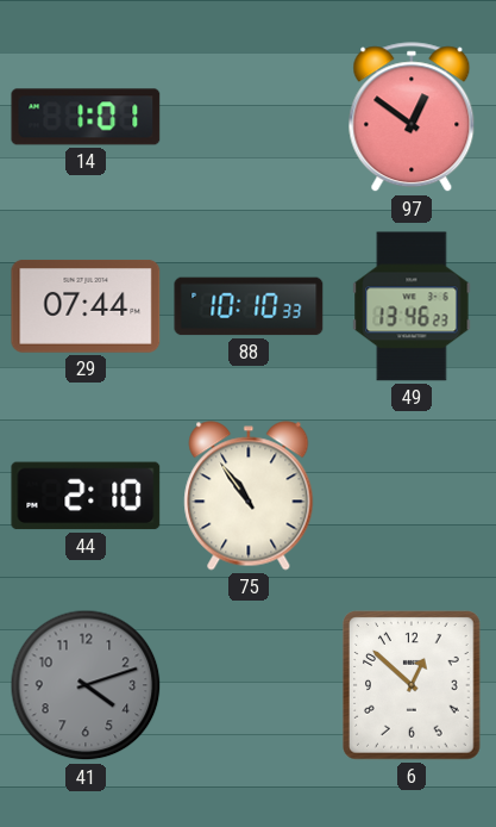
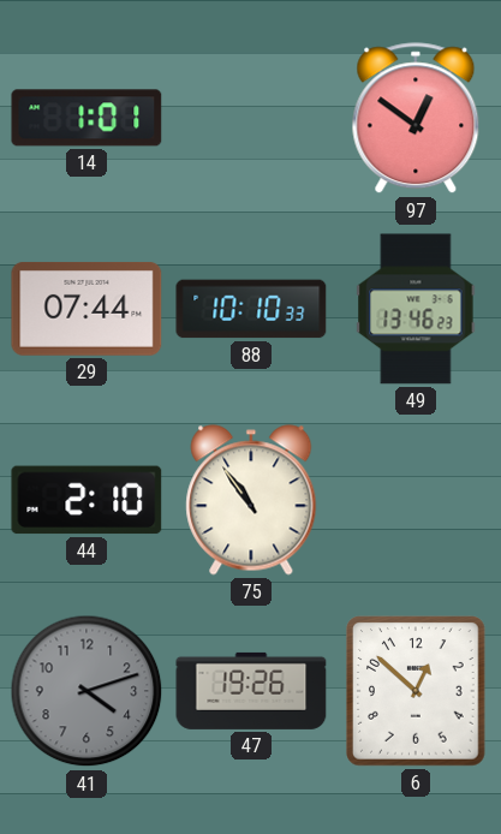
47: none -> 19:26
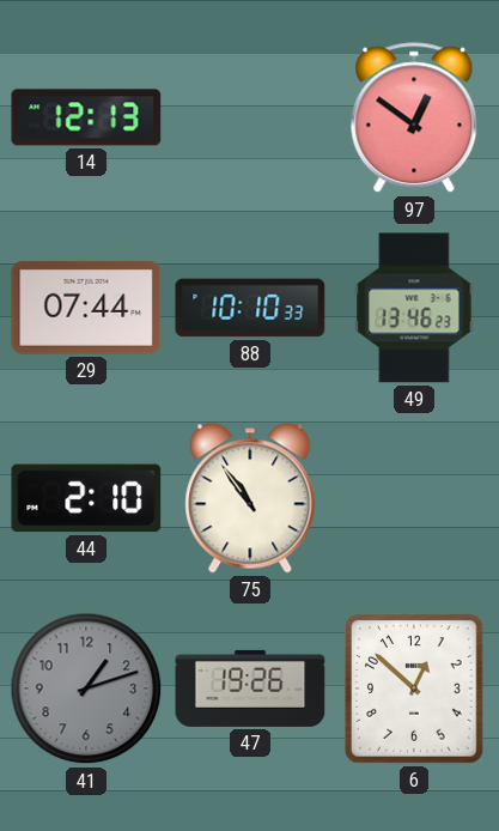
14: 1:01 -> 12:13
41: 4:12 -> 1:12
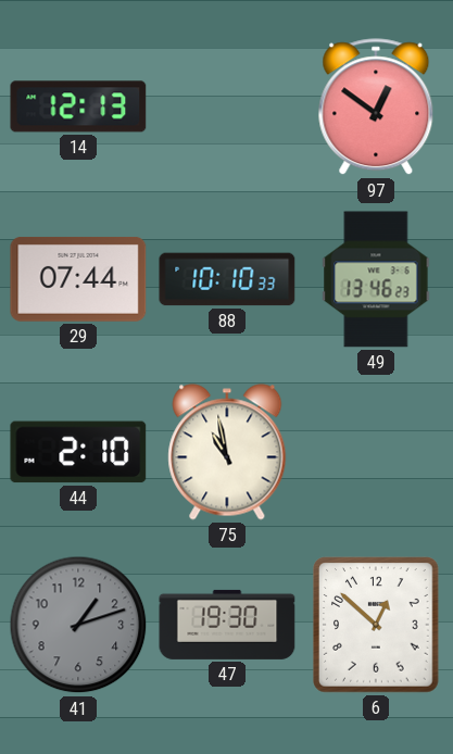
75: 10:54 -> 10:58
47: 19:26 -> 19:30
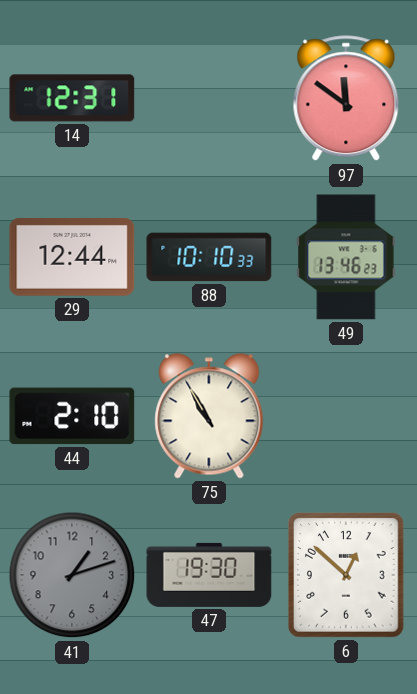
14: 12:13 -> 12:31
97: 12:51 -> 11:51
29: 07:44 -> 12:44
75: 10:58 -> 10:55
